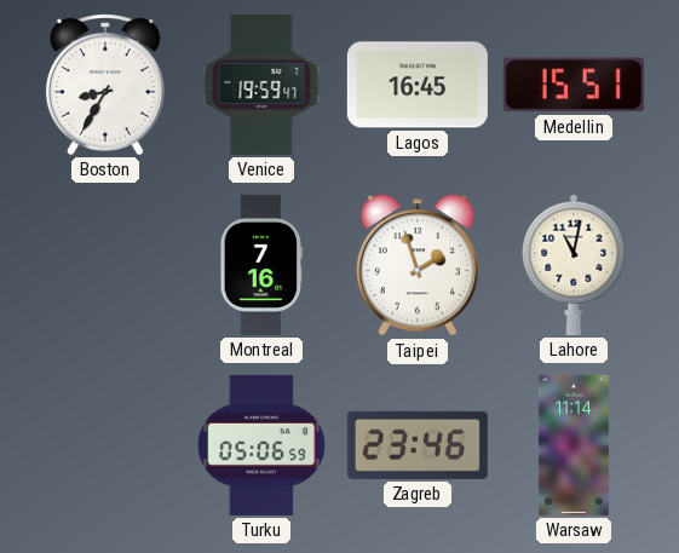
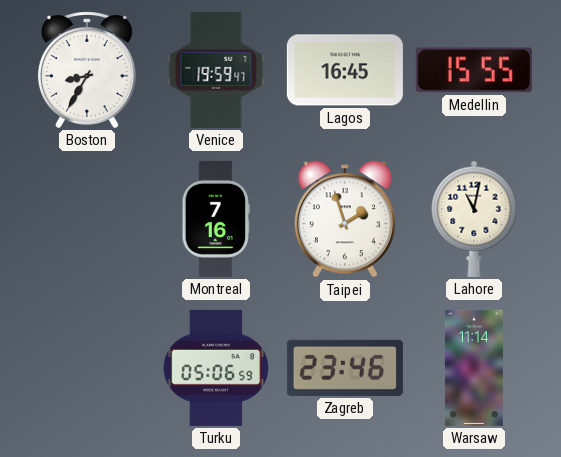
Medellin: 15:51 -> 15:55
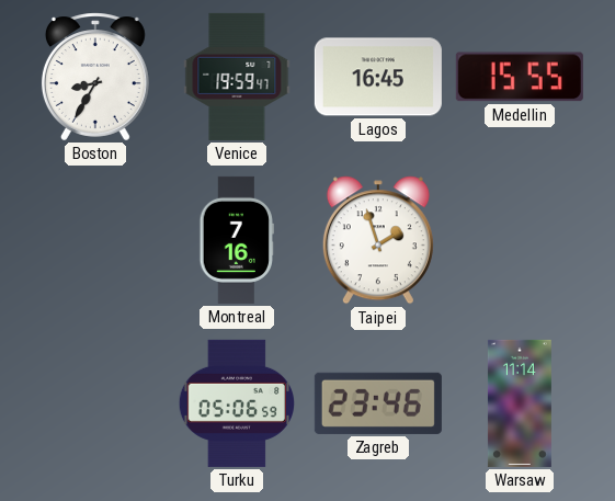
Lahore: 11:02 -> none
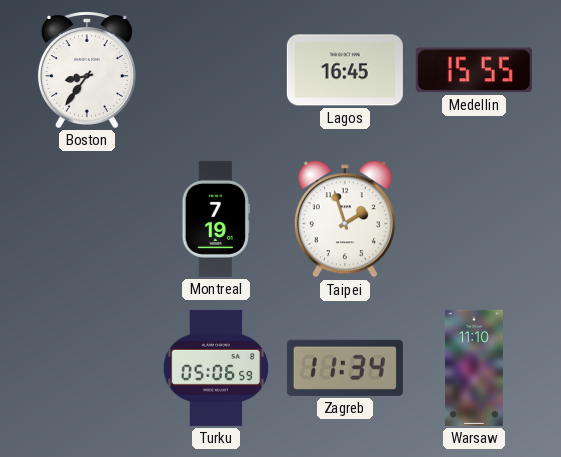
Boston: 8:35 -> 8:36
Venice: 19:59 -> none
Montreal: 7:16 -> 7:19
Zagreb: 23:46 -> 11:34
Warsaw: 11:14 -> 11:10
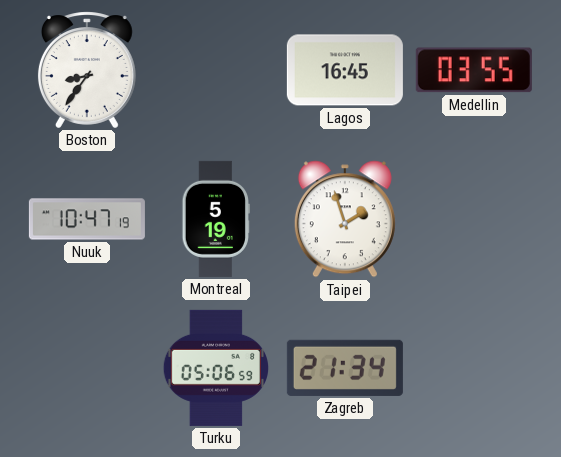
Medellin: 15:55 -> 03:55
Nuuk: none -> 10:47
Montreal: 7:19 -> 5:19
Zagreb: 11:34 -> 21:34
Warsaw: 11:10 -> none
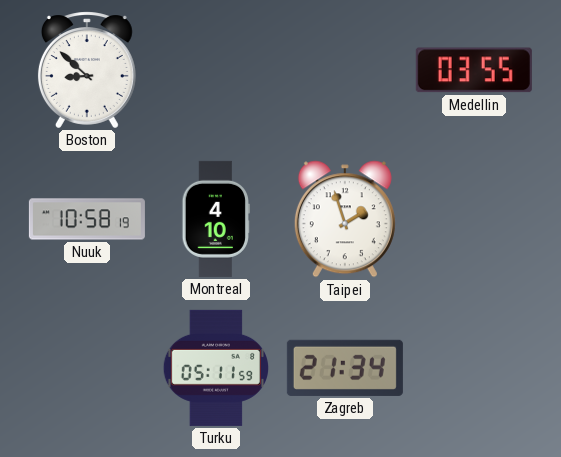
Boston: 8:36 -> 8:52
Lagos: 16:45 -> none
Nuuk: 10:47 -> 10:58
Montreal: 5:19 -> 4:10
Turku: 05:06 -> 05:11
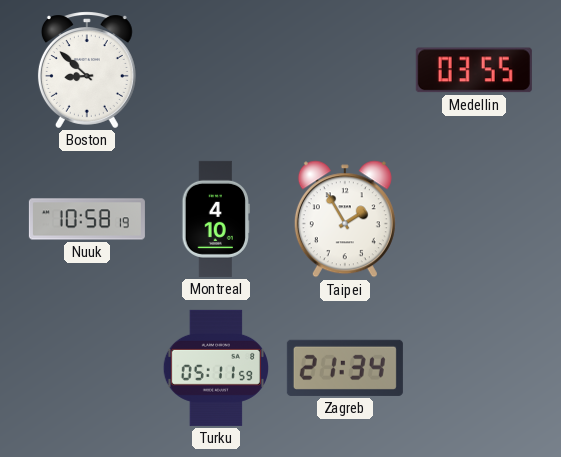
Taipei: 1:57 -> 1:55
